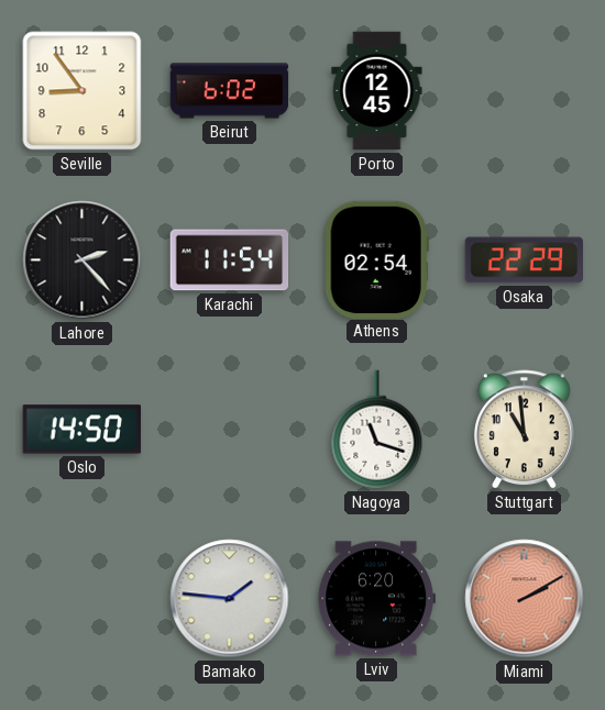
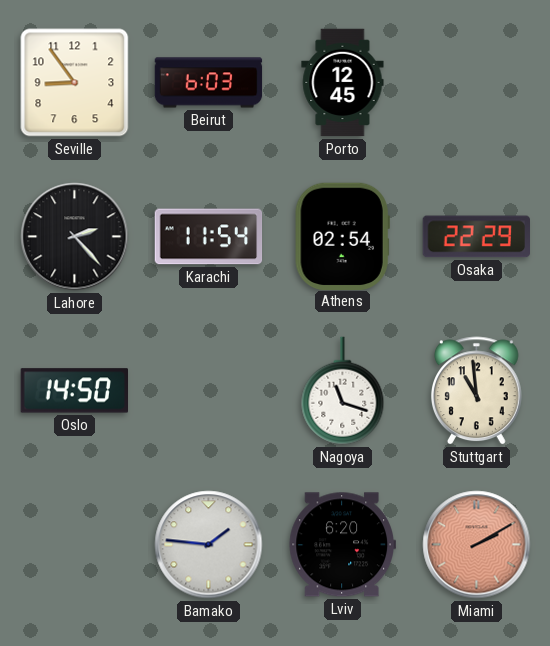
Beirut: 6:02 -> 6:03
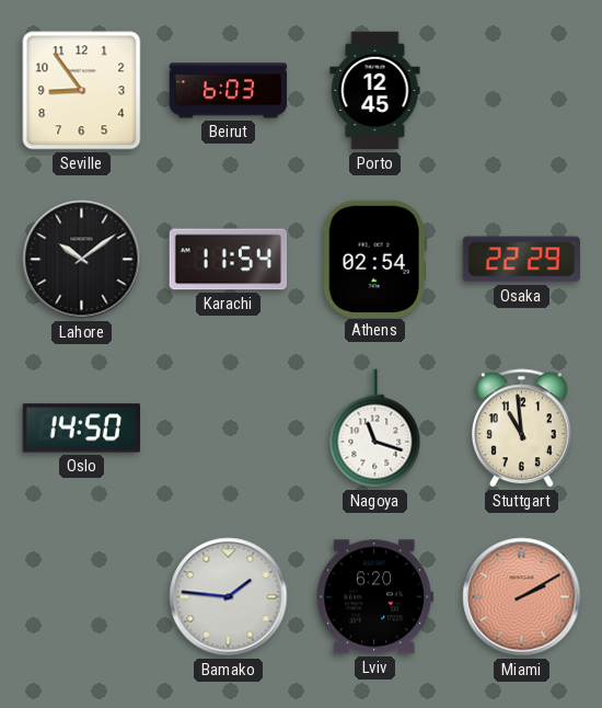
Lahore: 2:23 -> 10:09
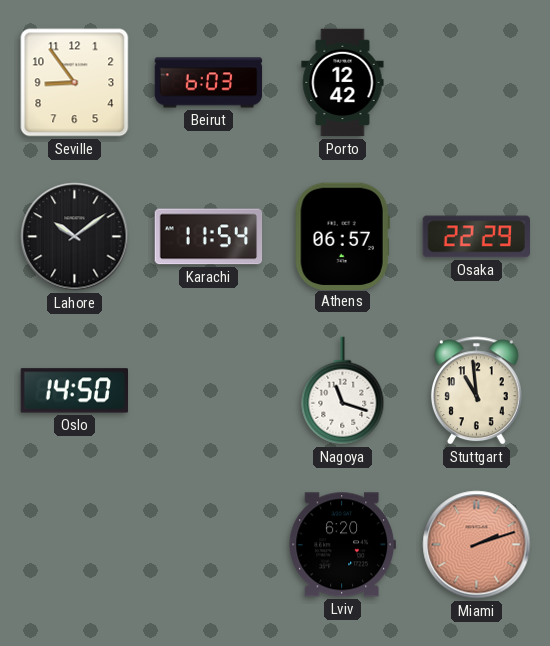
Porto: 12:45 -> 12:42
Athens: 02:54 -> 06:57
Bamako: 1:46 -> none
Miami: 2:10 -> 2:12
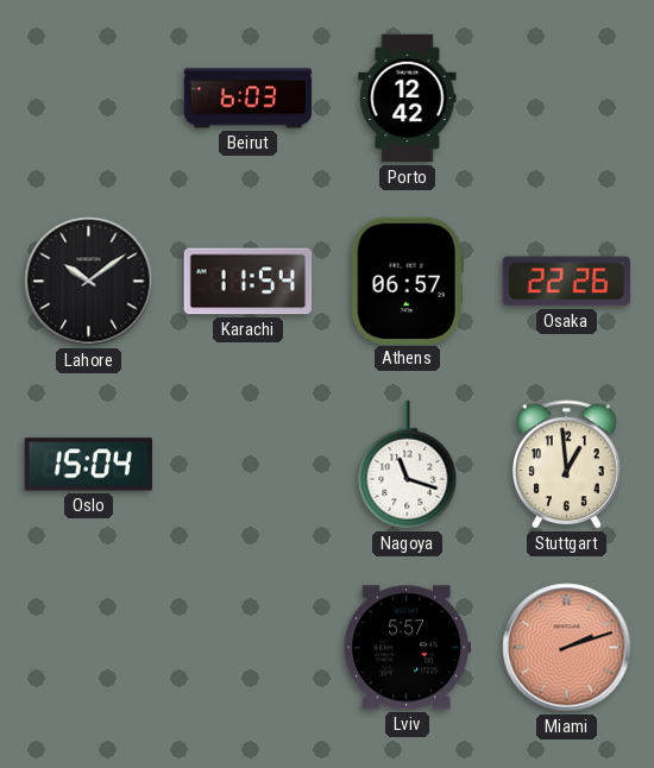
Seville: 8:54 -> none
Osaka: 22:29 -> 22:26
Oslo: 14:50 -> 15:04
Stuttgart: 10:59 -> 12:59
Lviv: 6:20 -> 5:57
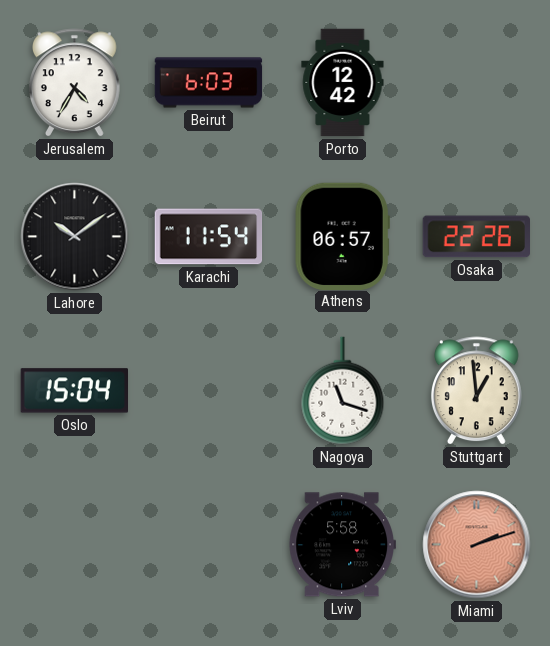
Jerusalem: none -> 4:35
Lviv: 5:57 -> 5:58
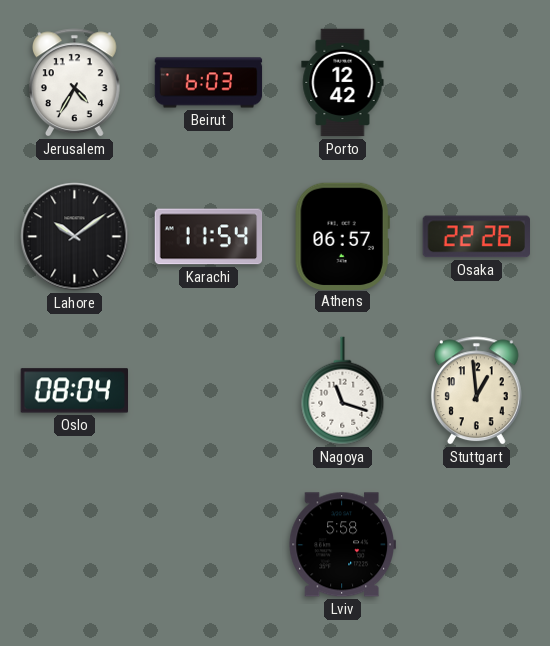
Oslo: 15:04 -> 08:04
Miami: 2:12 -> none
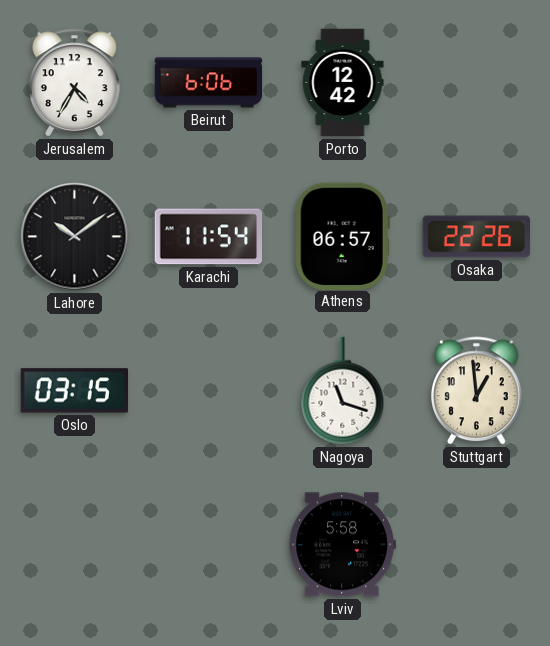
Beirut: 6:03 -> 6:06
Oslo: 08:04 -> 03:15
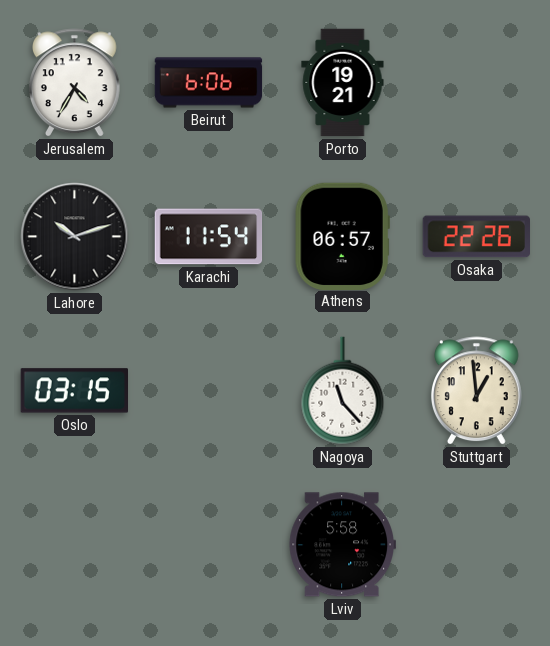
Porto: 12:42 -> 19:21
Lahore: 10:09 -> 10:12
Nagoya: 11:18 -> 11:23
